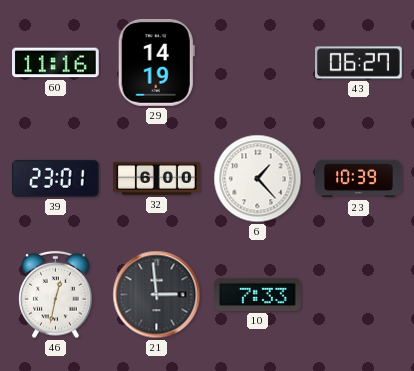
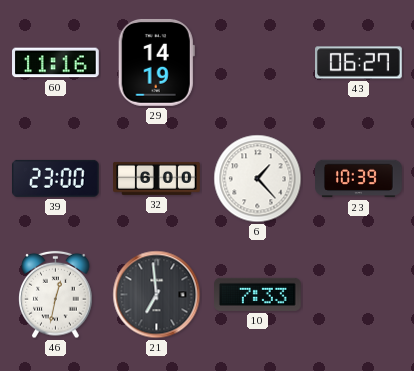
39: 23:01 -> 23:00
21: 2:59 -> 6:59
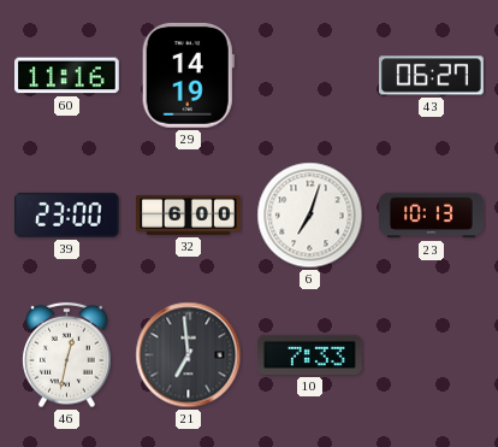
6: 1:23 -> 7:03
23: 10:39 -> 10:13
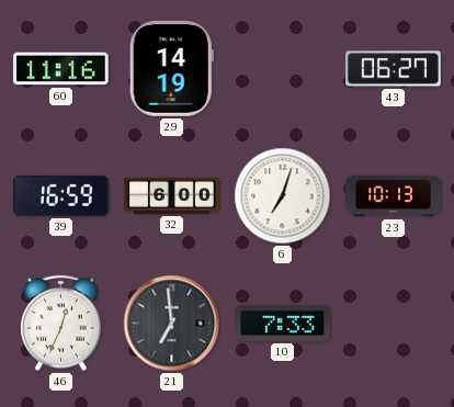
39: 23:00 -> 16:59
46: 12:32 -> 12:34
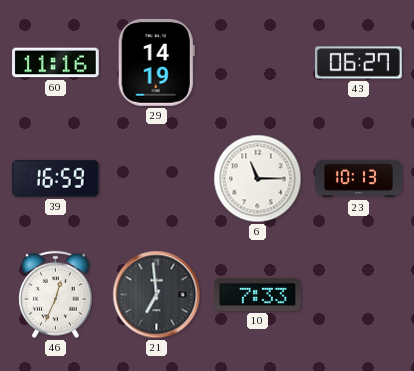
32: 6:00 -> none
6: 7:03 -> 11:15
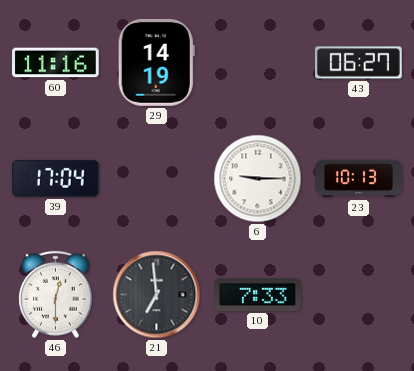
39: 16:59 -> 17:04
6: 11:15 -> 9:15
46: 12:34 -> 12:30
